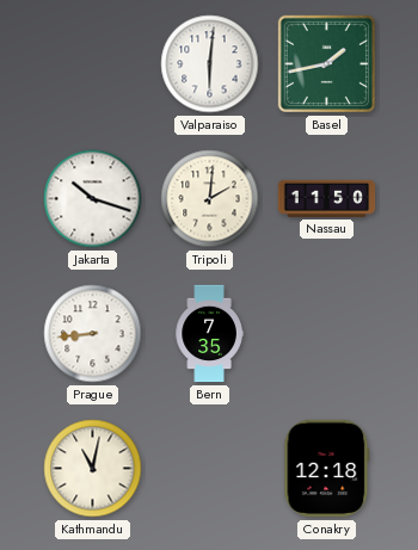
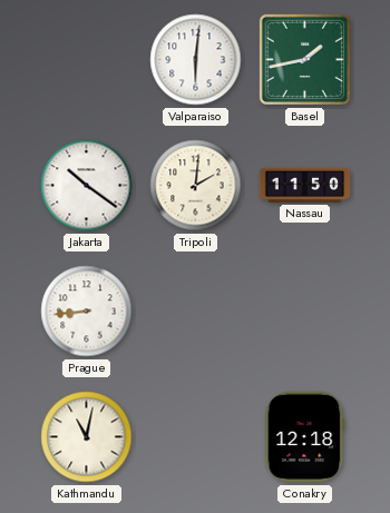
Jakarta: 10:18 -> 10:21
Bern: 7:35 -> none
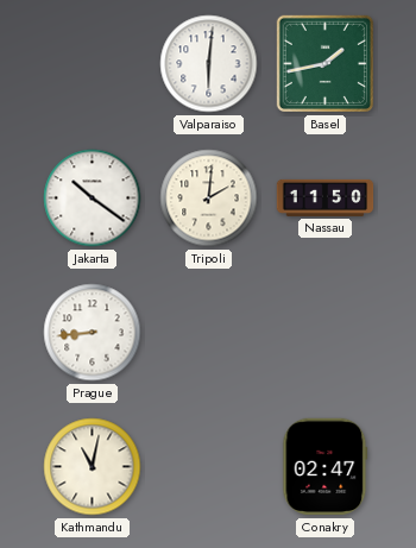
Conakry: 12:18 -> 02:47
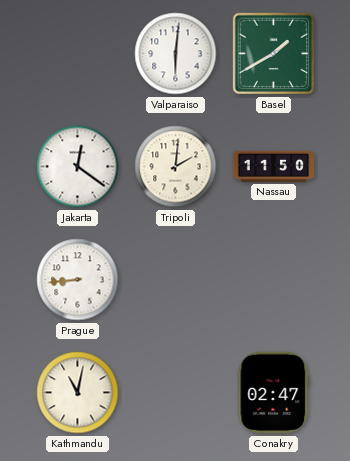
Basel: 1:43 -> 1:40
Jakarta: 10:21 -> 12:21
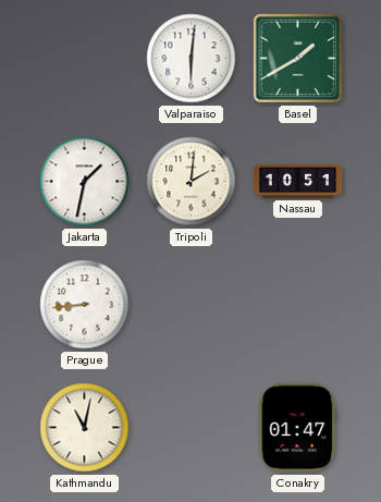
Jakarta: 12:21 -> 1:32
Nassau: 11:50 -> 10:51
Conakry: 02:47 -> 01:47
